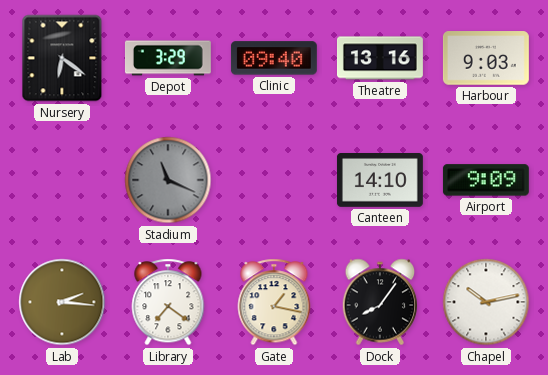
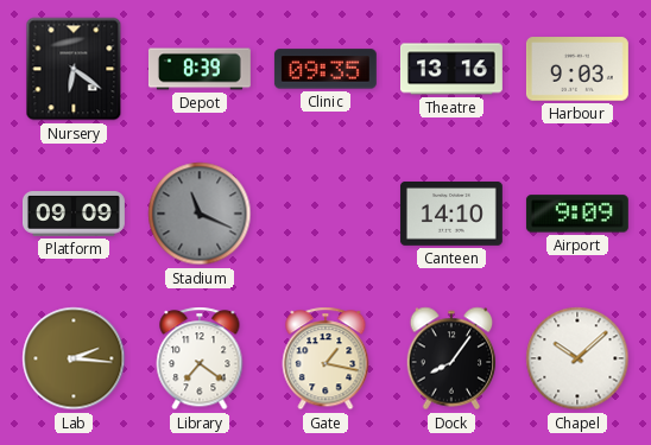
Depot: 3:29 -> 8:39
Clinic: 09:40 -> 09:35
Platform: none -> 09:09
Chapel: 10:13 -> 10:08
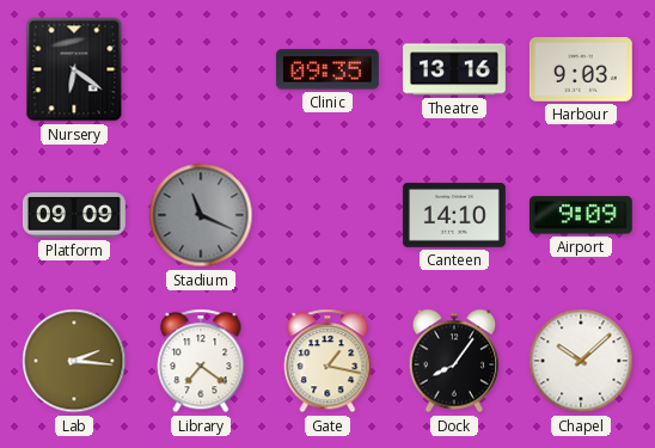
Depot: 8:39 -> none
